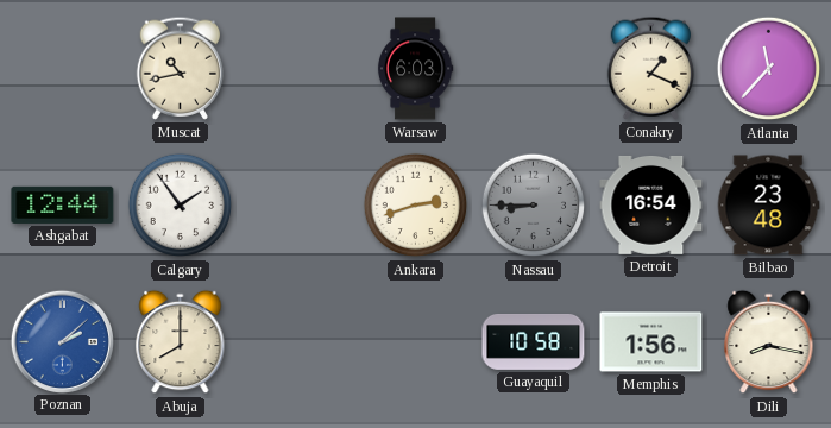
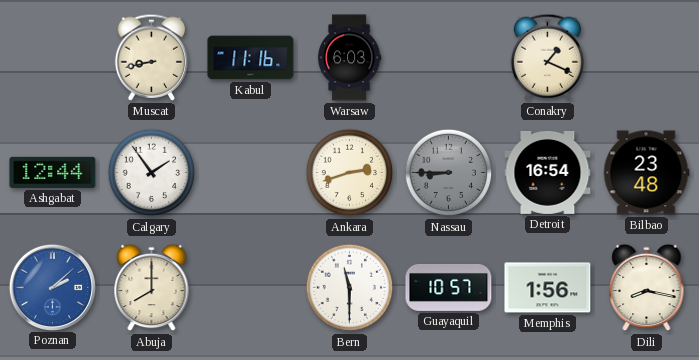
Muscat: 10:43 -> 8:43
Kabul: none -> 11:16
Atlanta: 11:37 -> none
Bern: none -> 11:30
Guayaquil: 10:58 -> 10:57
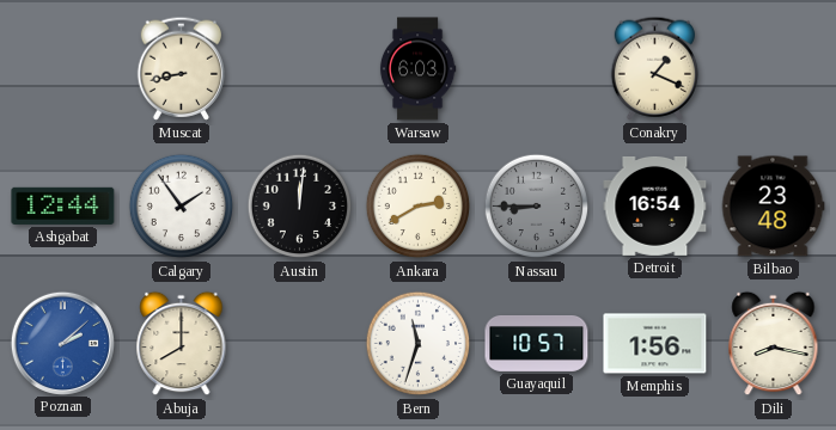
Kabul: 11:16 -> none
Austin: none -> 12:01
Ankara: 2:42 -> 2:40
Bern: 11:30 -> 11:33
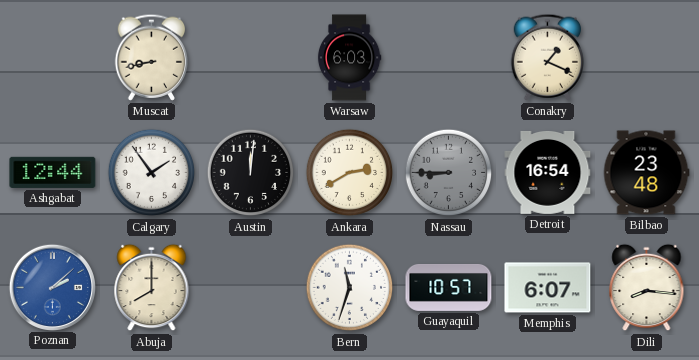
Memphis: 1:56 -> 6:07
Dili: 8:17 -> 8:16
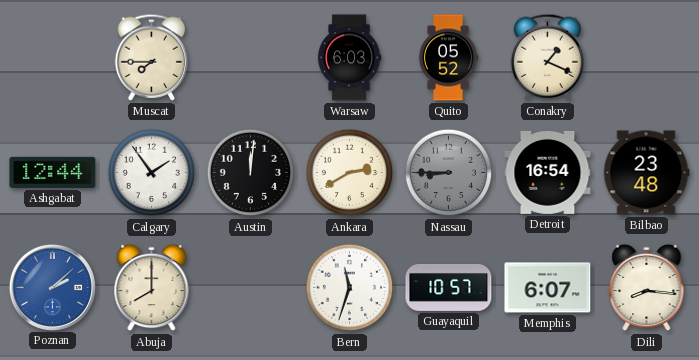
Muscat: 8:43 -> 7:45
Quito: none -> 05:52
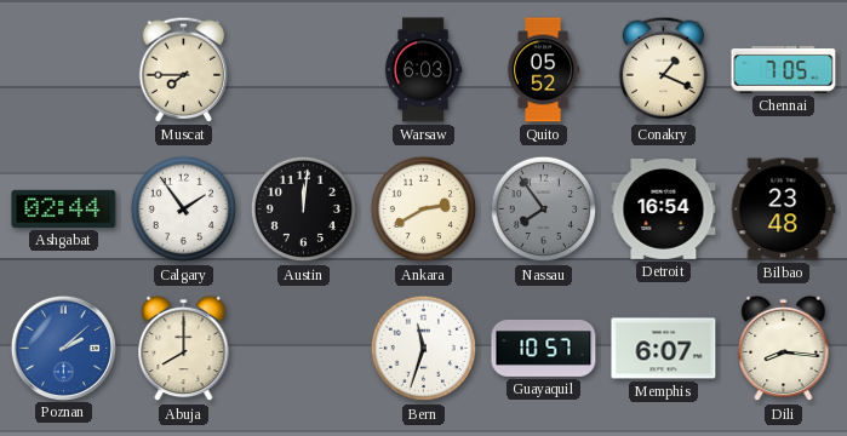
Chennai: none -> 7:05
Ashgabat: 12:44 -> 02:44
Nassau: 8:45 -> 7:54
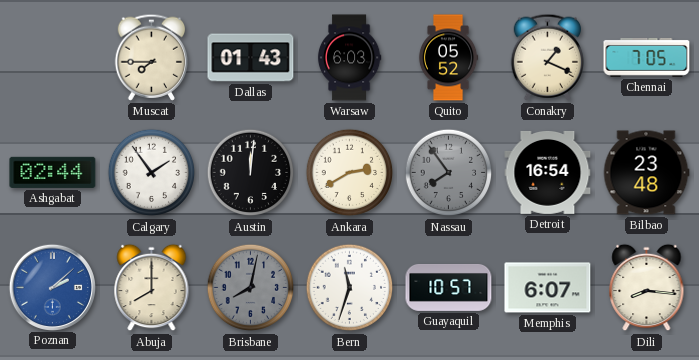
Dallas: none -> 01:43
Brisbane: none -> 8:02
